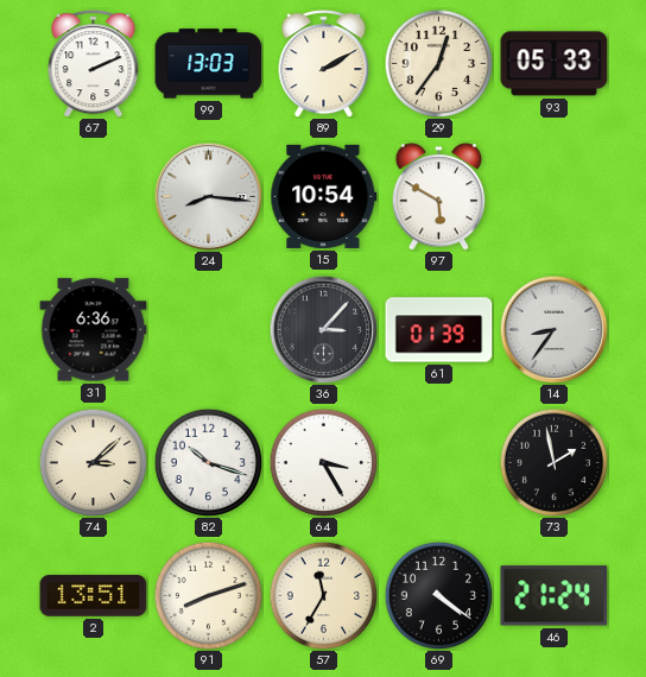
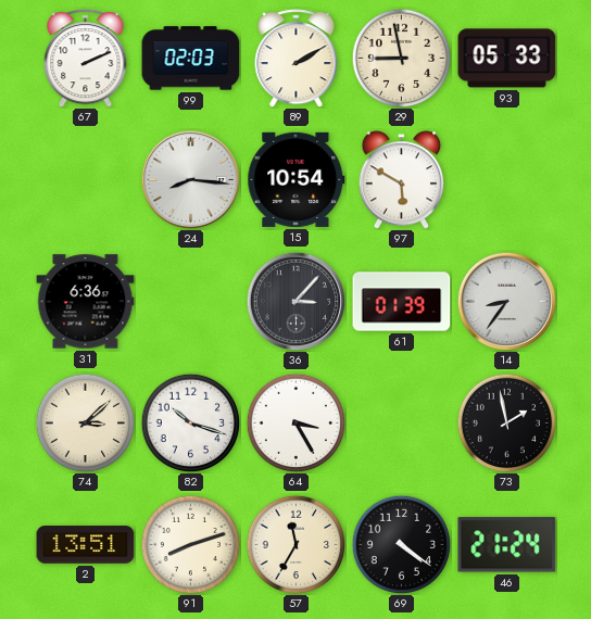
99: 13:03 -> 02:03
29: 12:36 -> 8:58
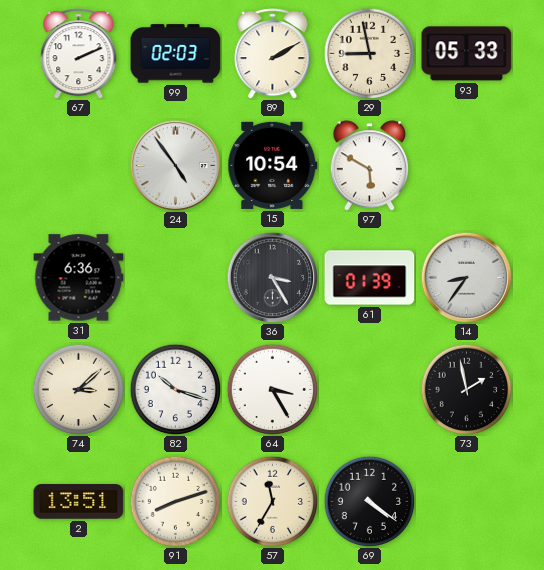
24: 8:16 -> 4:54
36: 3:07 -> 3:25
46: 21:24 -> none
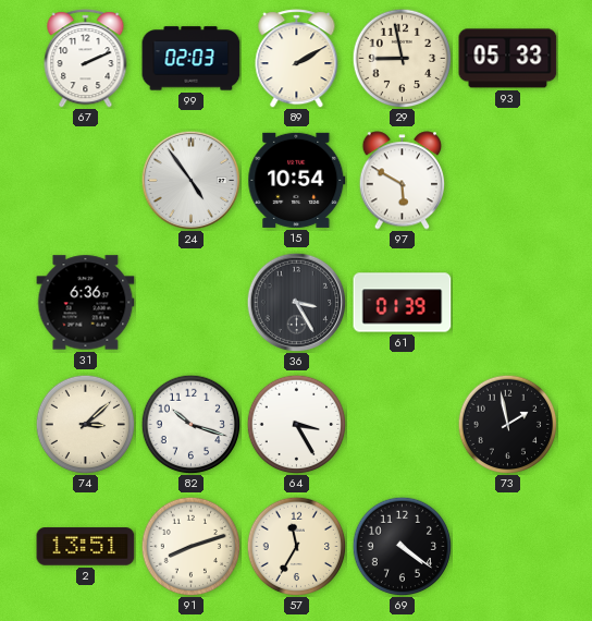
14: 8:36 -> none
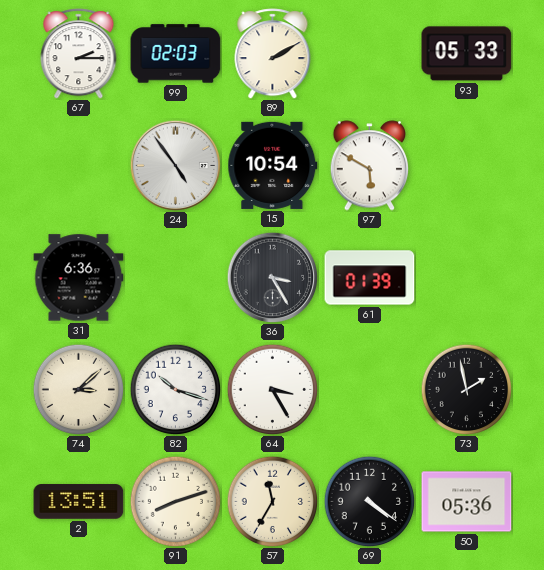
67: 2:11 -> 2:15
29: 8:58 -> none
50: none -> 05:36
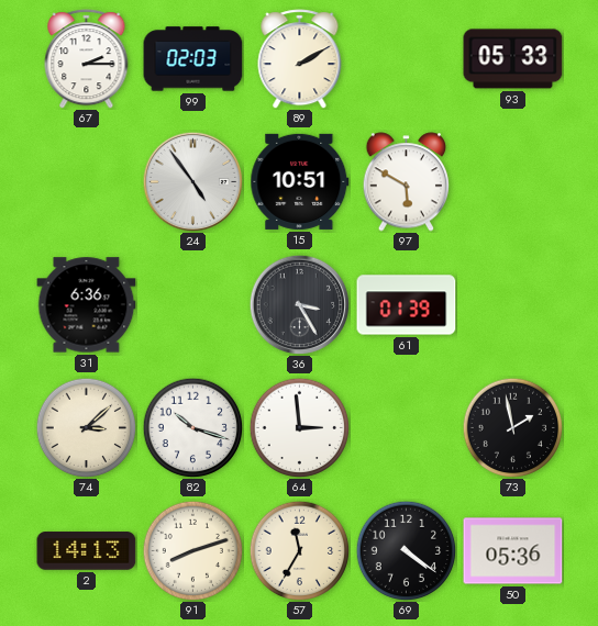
15: 10:54 -> 10:51
64: 3:25 -> 2:59
2: 13:51 -> 14:13
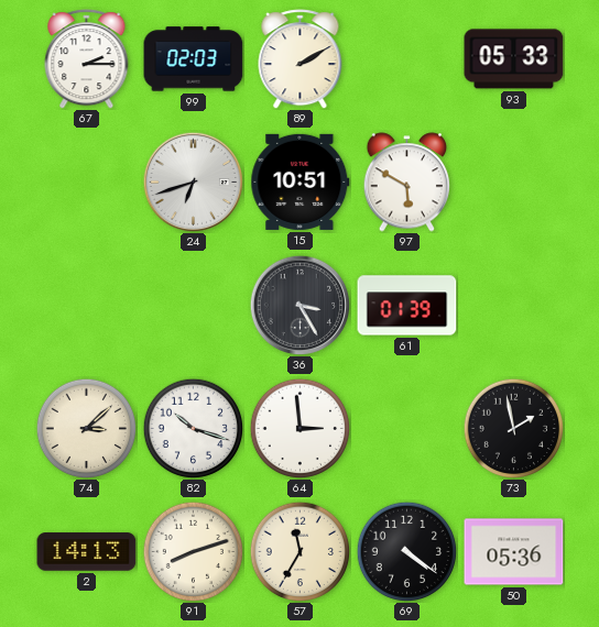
24: 4:54 -> 6:42
31: 6:36 -> none
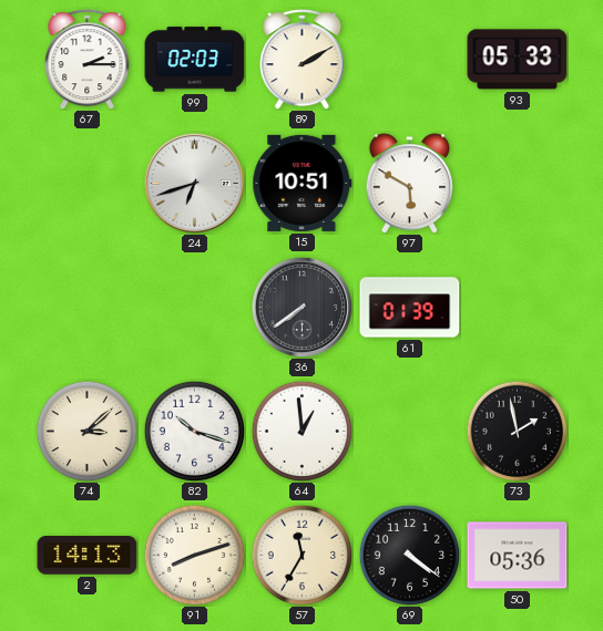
36: 3:25 -> 7:39
64: 2:59 -> 12:59
